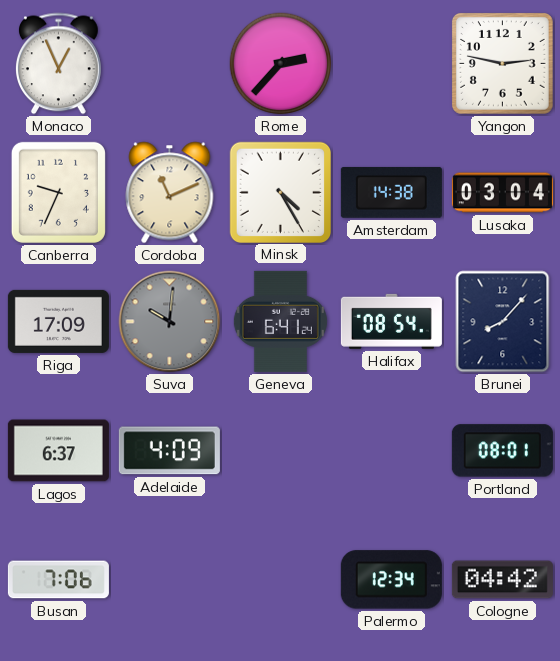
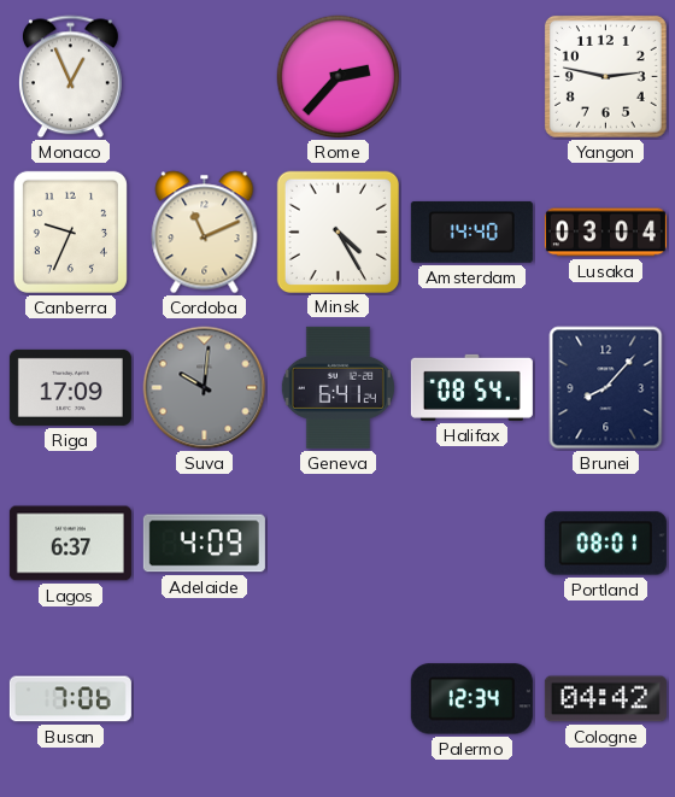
Amsterdam: 14:38 -> 14:40
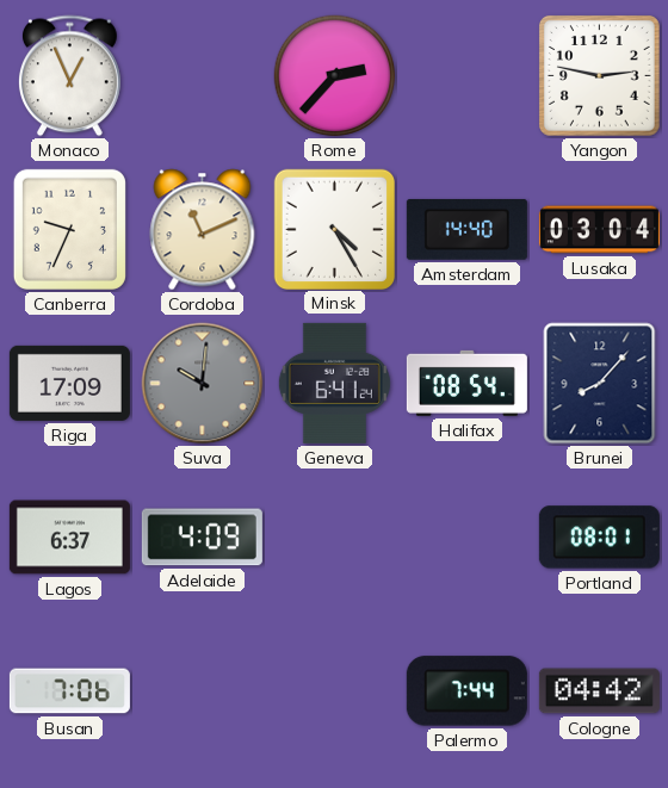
Palermo: 12:34 -> 7:44
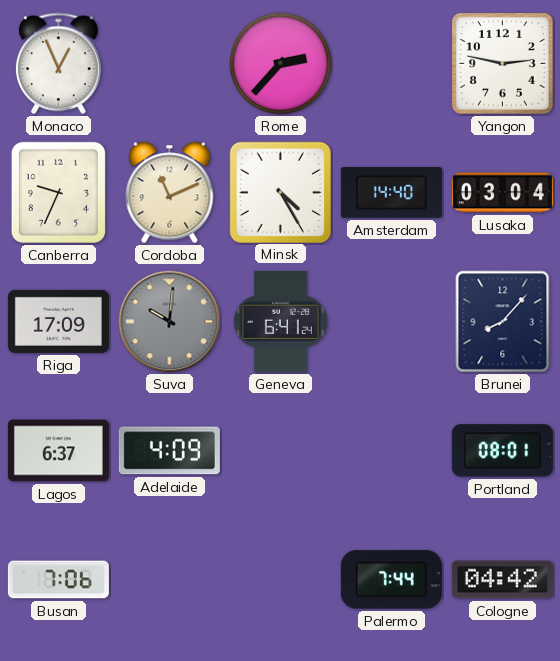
Halifax: 08:54 -> none
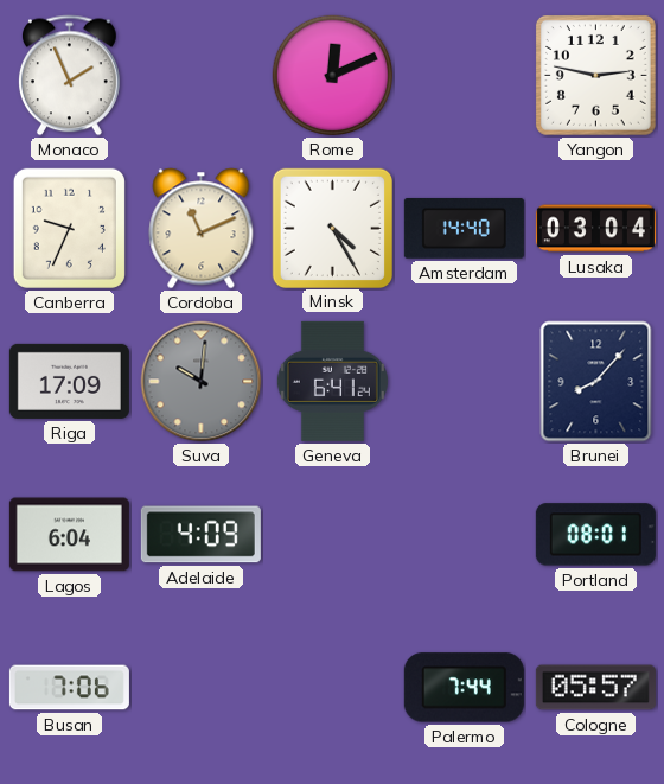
Monaco: 12:56 -> 1:56
Rome: 2:37 -> 12:11
Lagos: 6:37 -> 6:04
Cologne: 04:42 -> 05:57
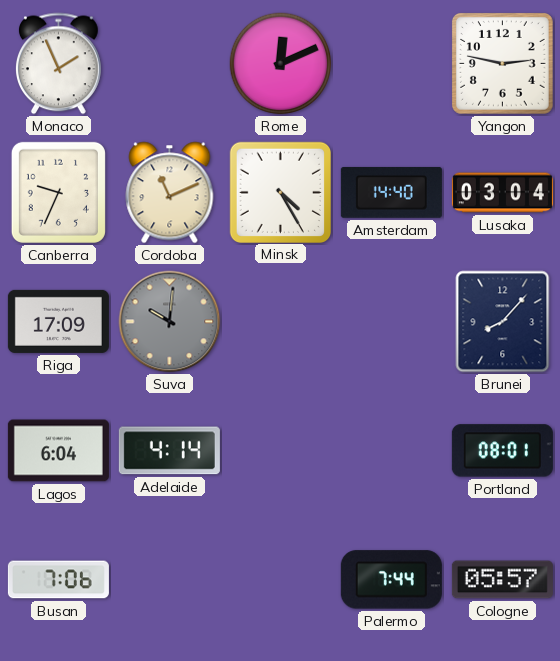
Geneva: 6:41 -> none
Adelaide: 4:09 -> 4:14
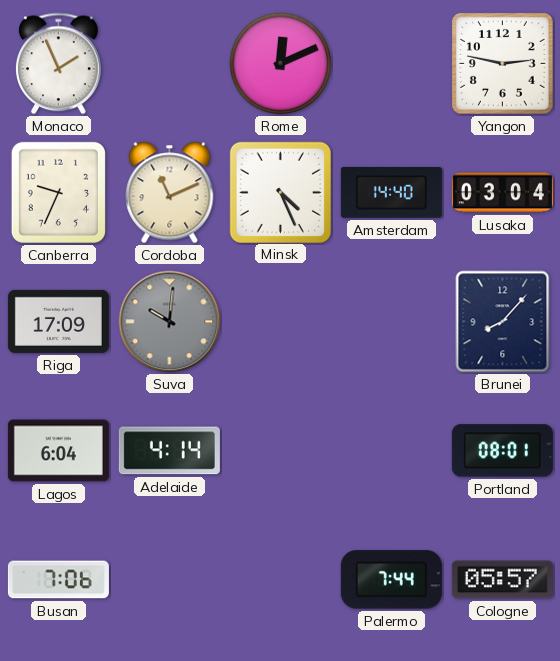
Minsk: 4:25 -> 4:26
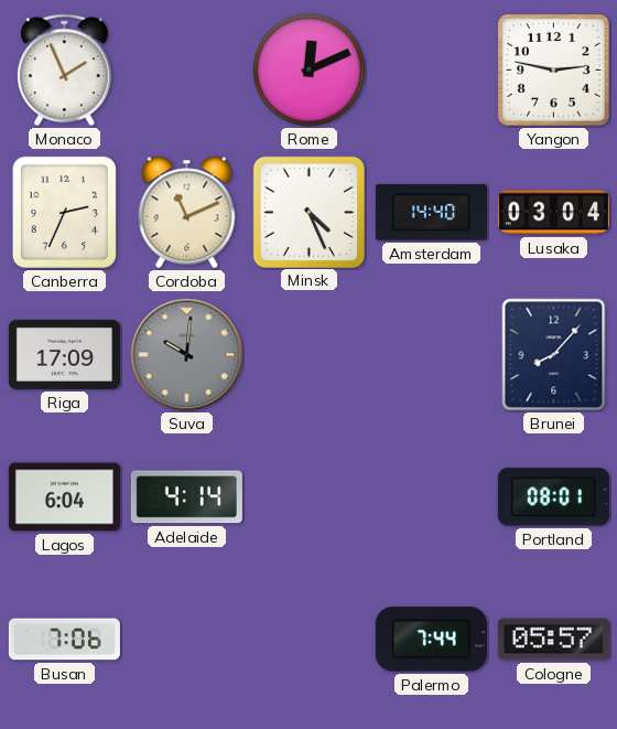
Canberra: 9:34 -> 2:34
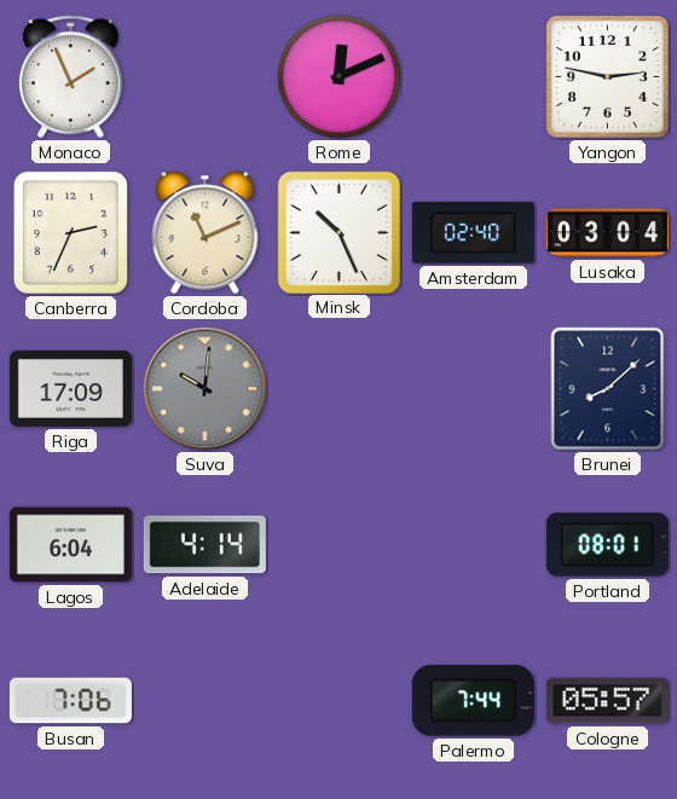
Minsk: 4:26 -> 10:26
Amsterdam: 14:40 -> 02:40
Brunei: 8:07 -> 8:08
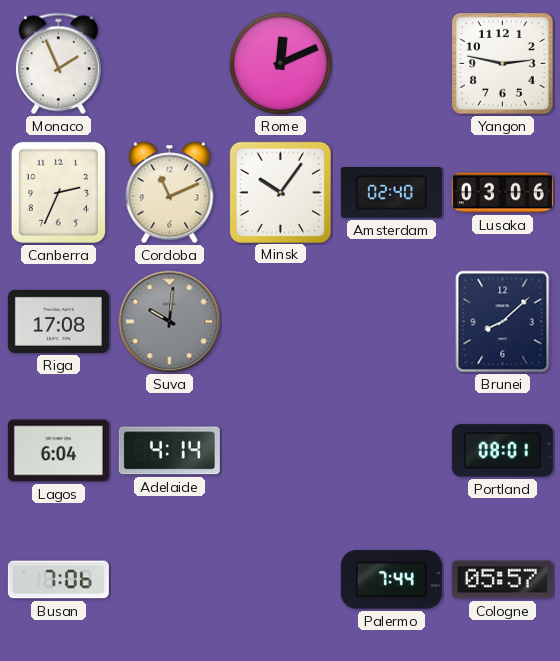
Minsk: 10:26 -> 10:06
Lusaka: 03:04 -> 03:06
Riga: 17:09 -> 17:08
